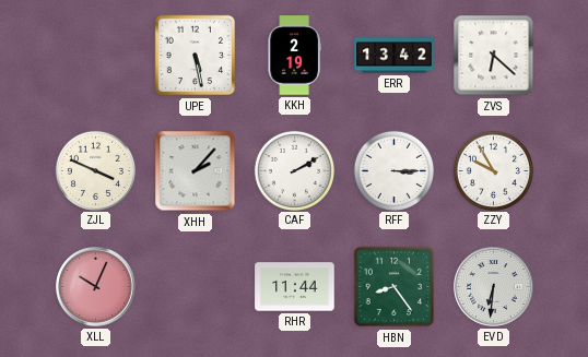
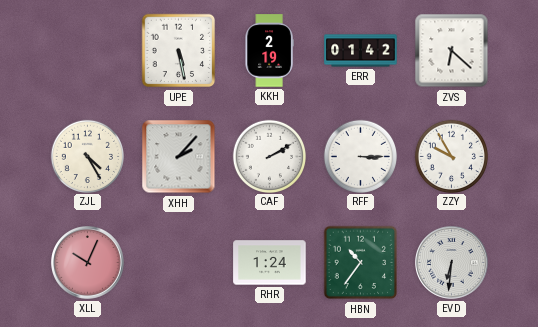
ERR: 13:42 -> 01:42
ZJL: 3:49 -> 4:25
RHR: 11:44 -> 1:24
HBN: 8:24 -> 10:36
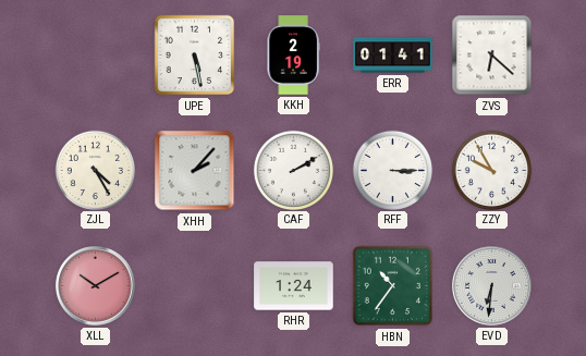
ERR: 01:42 -> 01:41
XLL: 10:04 -> 10:10
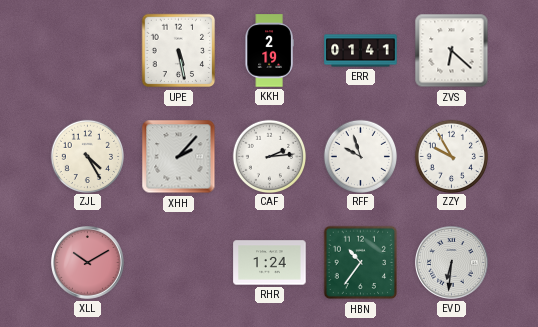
CAF: 2:10 -> 2:14
RFF: 3:15 -> 9:57
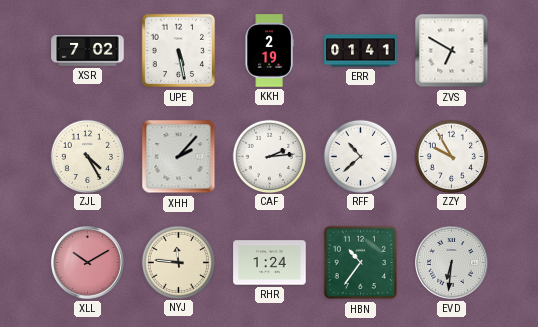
XSR: none -> 7:02
ZVS: 6:22 -> 6:50
RFF: 9:57 -> 10:38
NYJ: none -> 11:46
